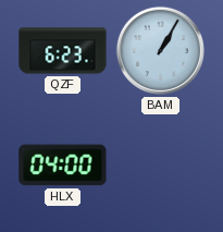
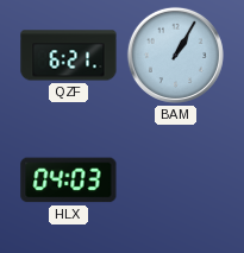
QZF: 6:23 -> 6:21
HLX: 04:00 -> 04:03
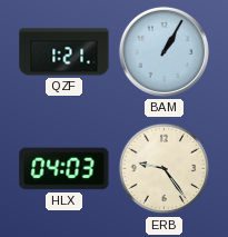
QZF: 6:21 -> 1:21
ERB: none -> 9:24
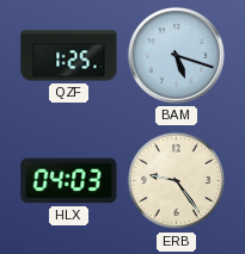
QZF: 1:21 -> 1:25
BAM: 1:05 -> 5:18
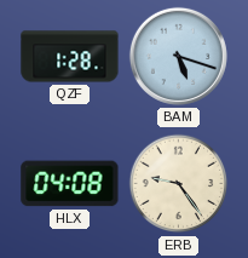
QZF: 1:25 -> 1:28
HLX: 04:03 -> 04:08
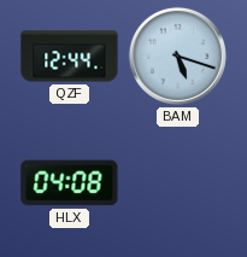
QZF: 1:28 -> 12:44
ERB: 9:24 -> none
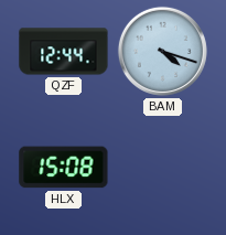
BAM: 5:18 -> 4:18
HLX: 04:08 -> 15:08
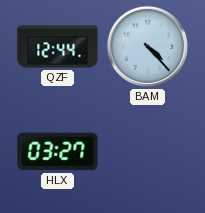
BAM: 4:18 -> 4:23
HLX: 15:08 -> 03:27
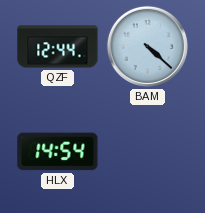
BAM: 4:23 -> 4:22
HLX: 03:27 -> 14:54
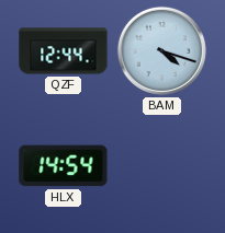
BAM: 4:22 -> 4:18
